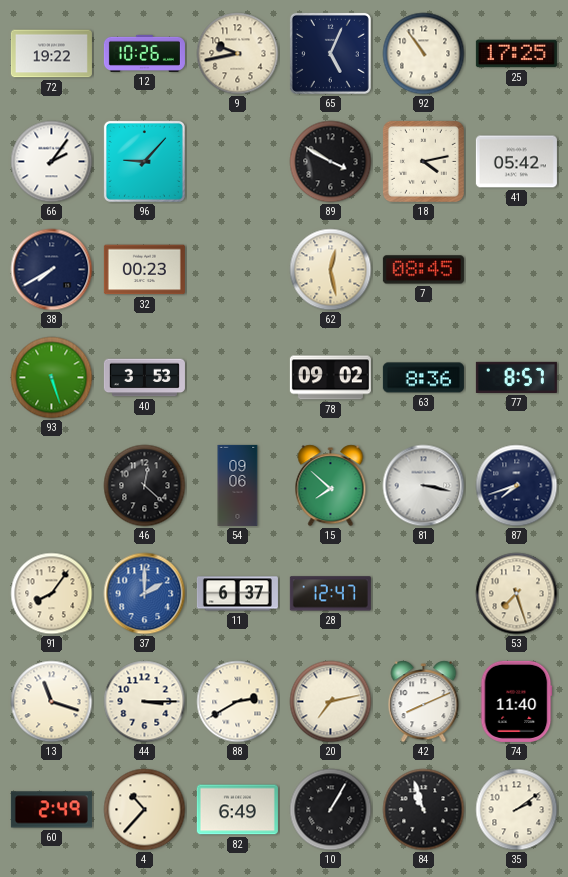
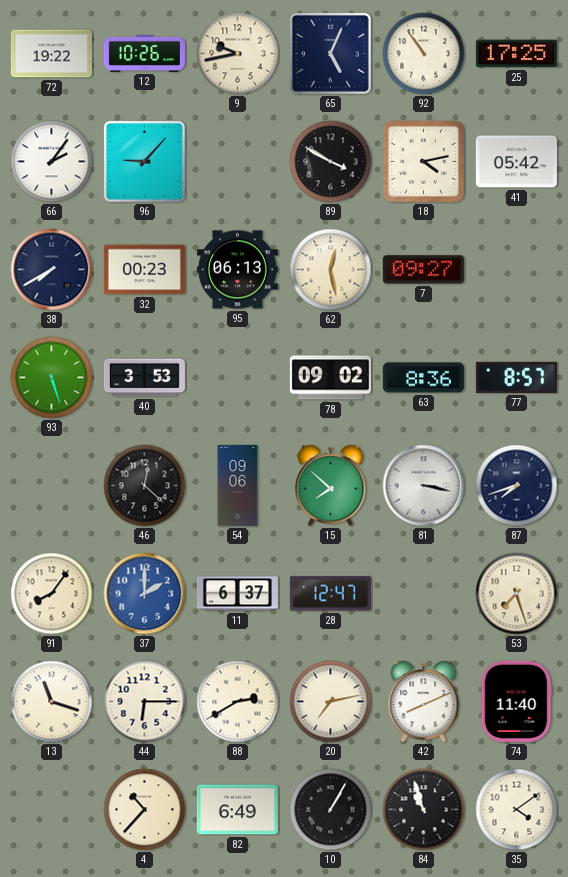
95: none -> 06:13
7: 08:45 -> 09:27
44: 3:15 -> 6:15
60: 2:49 -> none
35: 2:09 -> 4:09
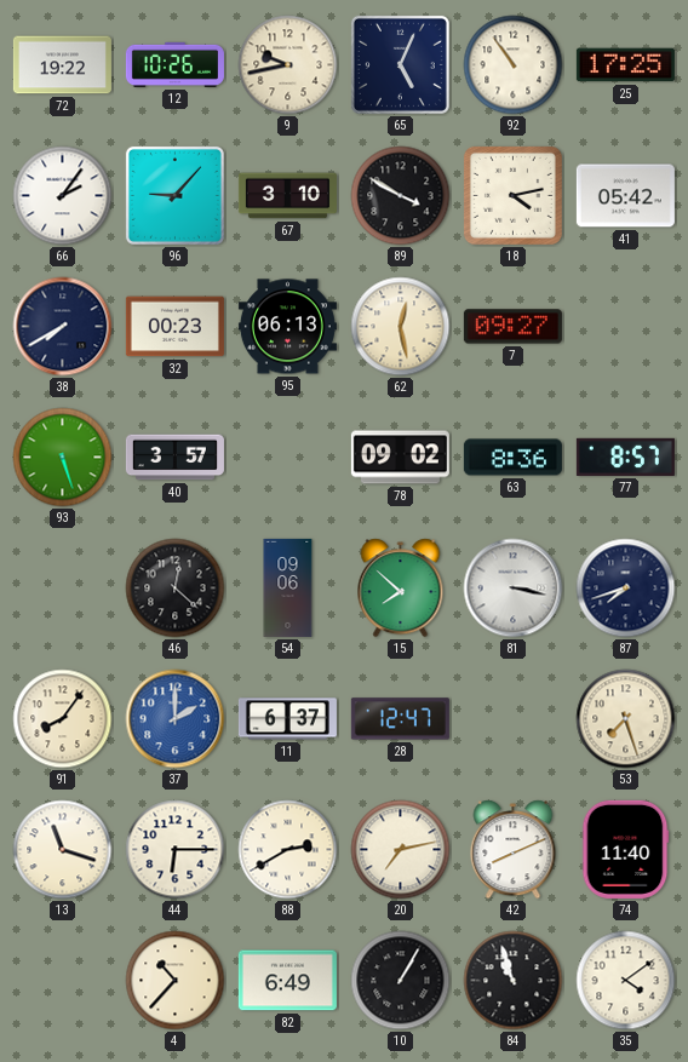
67: none -> 3:10
40: 3:53 -> 3:57
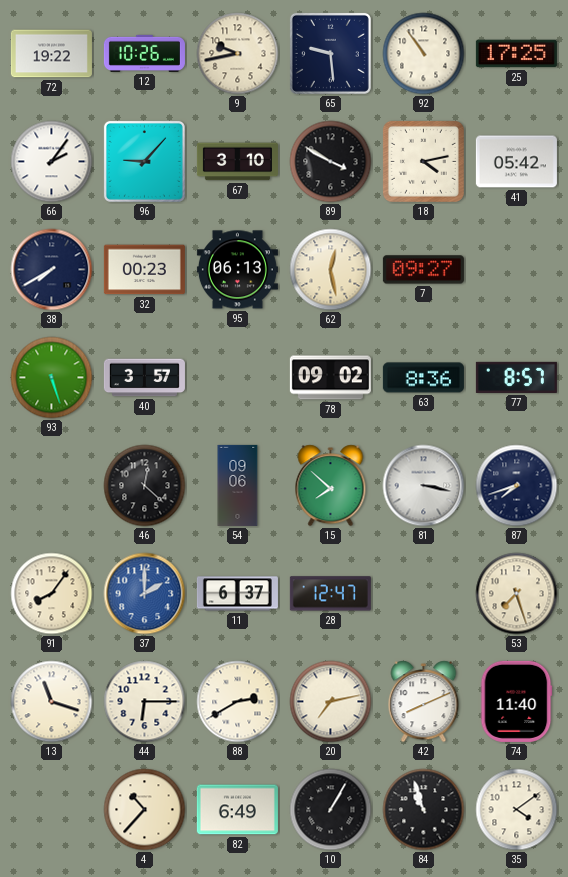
65: 5:04 -> 9:29
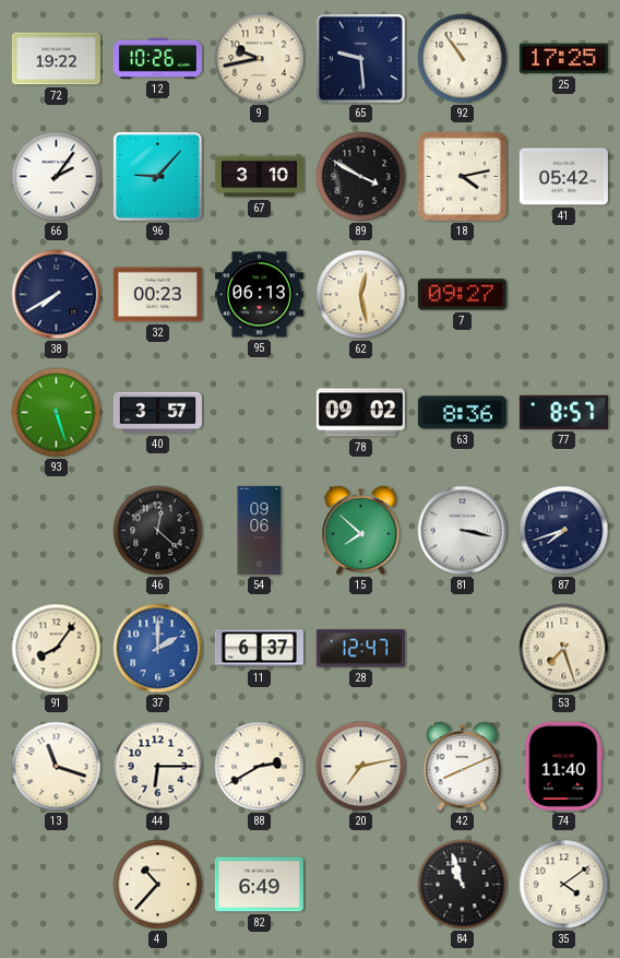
10: 1:05 -> none
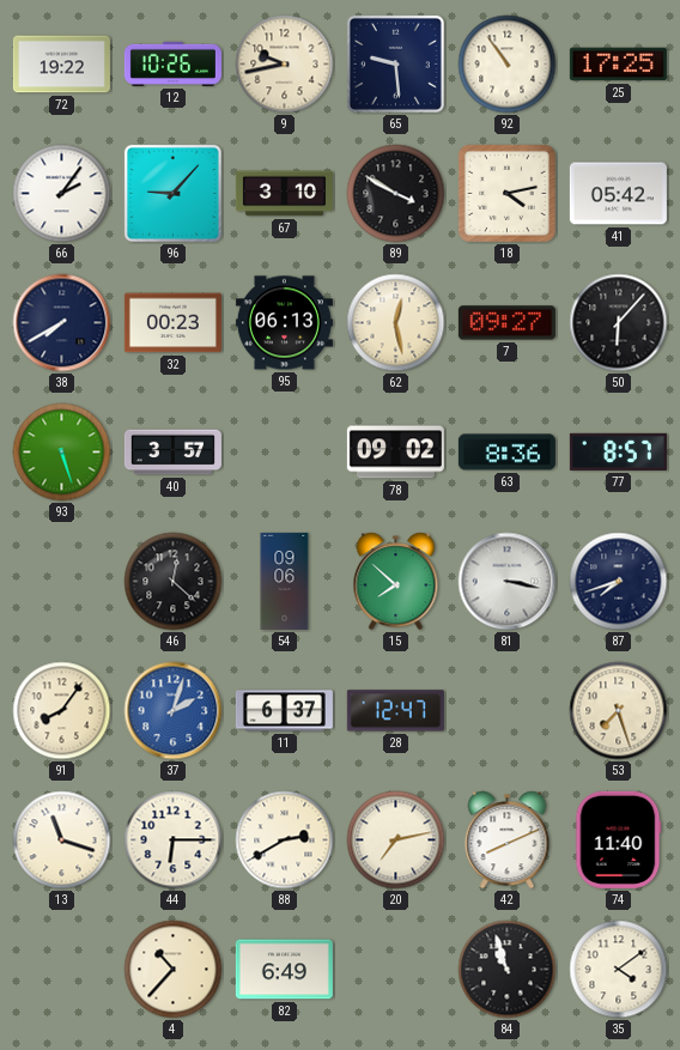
50: none -> 6:07
37: 2:00 -> 2:03
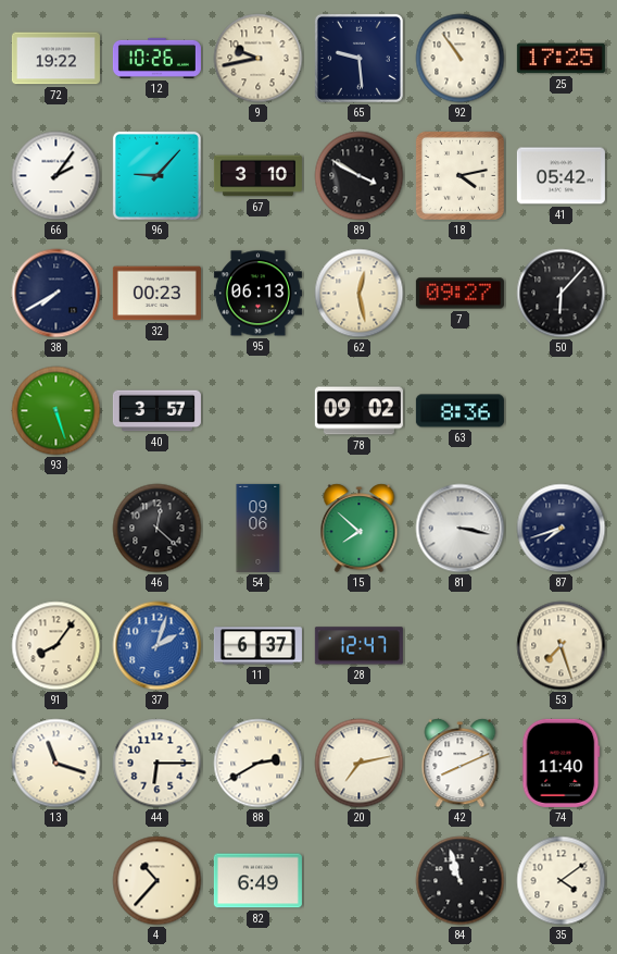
77: 8:57 -> none
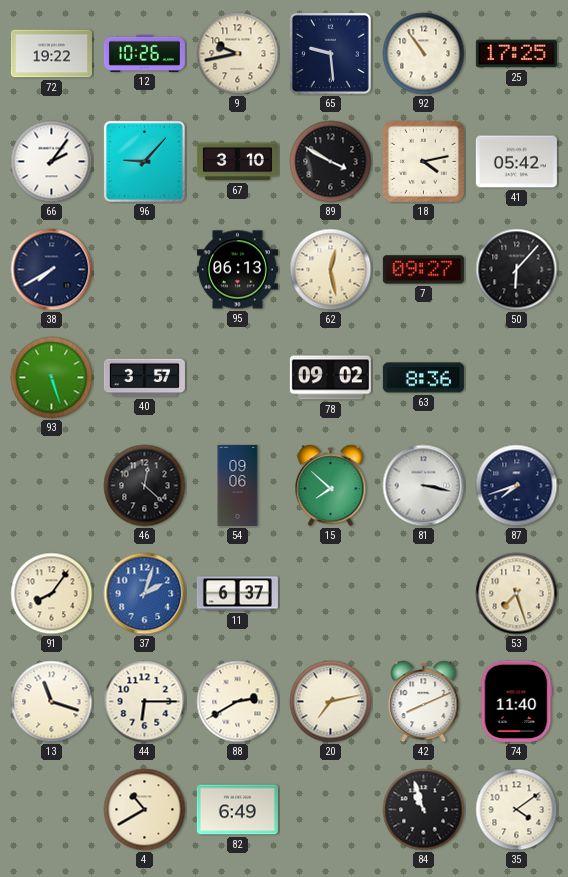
32: 00:23 -> none
28: 12:47 -> none
4: 10:37 -> 10:40
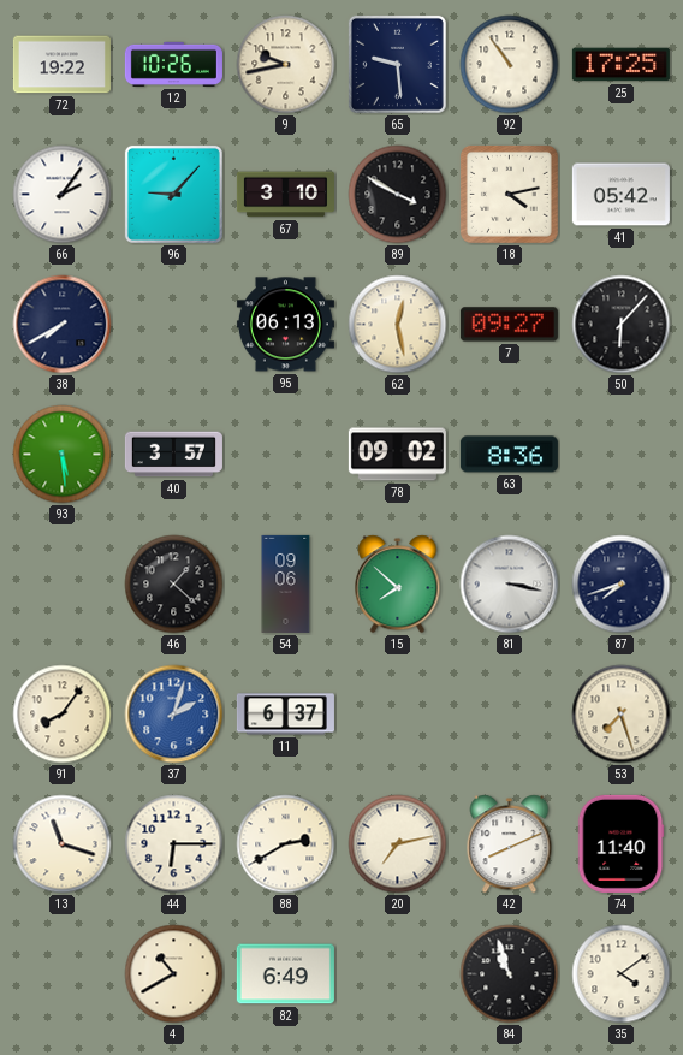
93: 5:27 -> 5:29
46: 12:22 -> 1:22
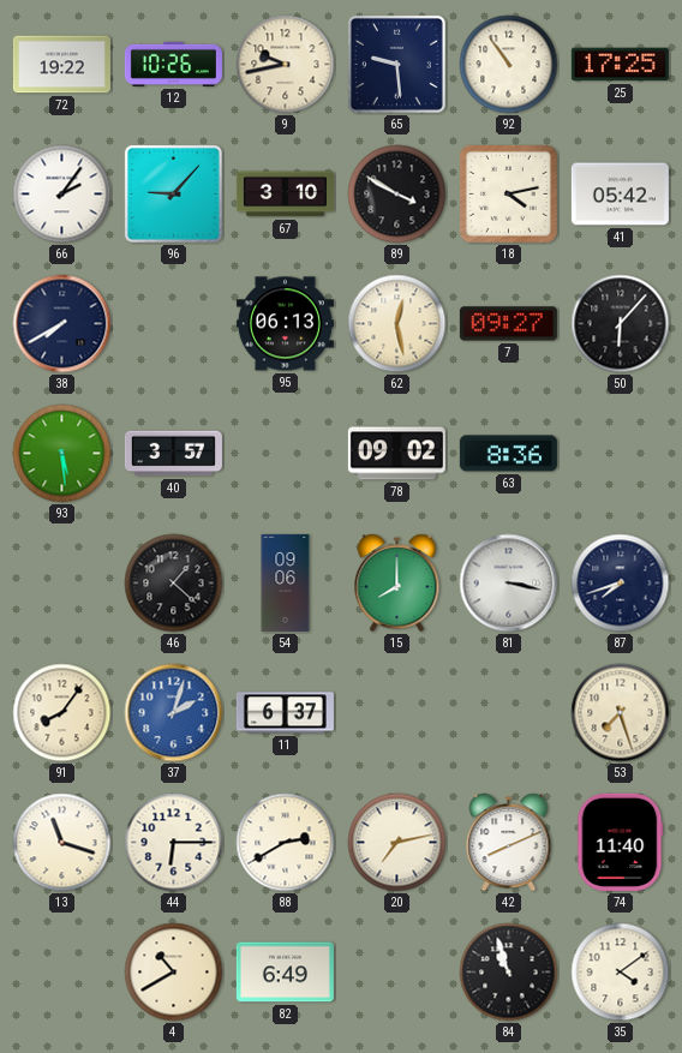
15: 7:52 -> 8:00
